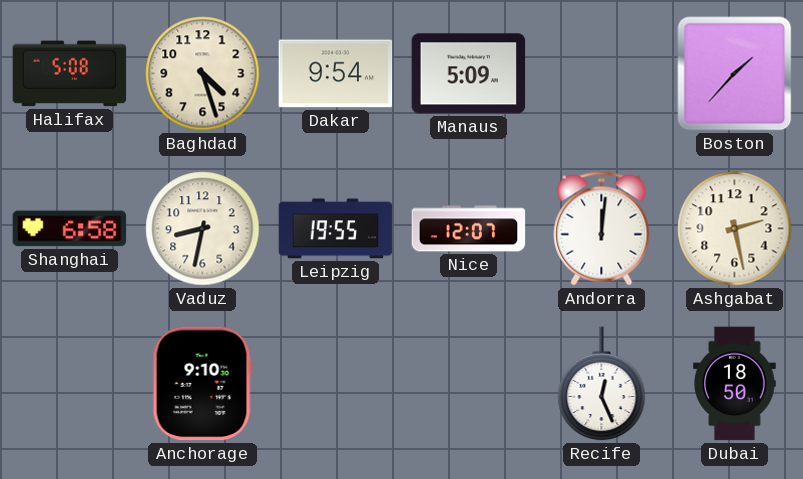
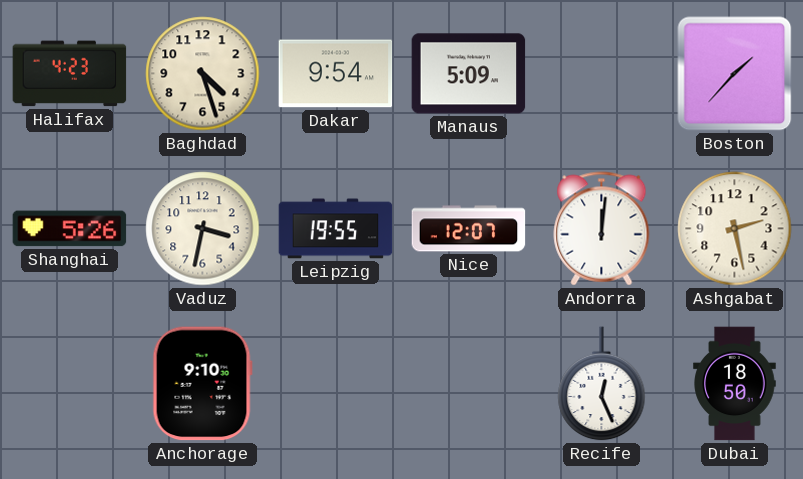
Halifax: 5:08 -> 4:23
Shanghai: 6:58 -> 5:26
Vaduz: 8:32 -> 3:32
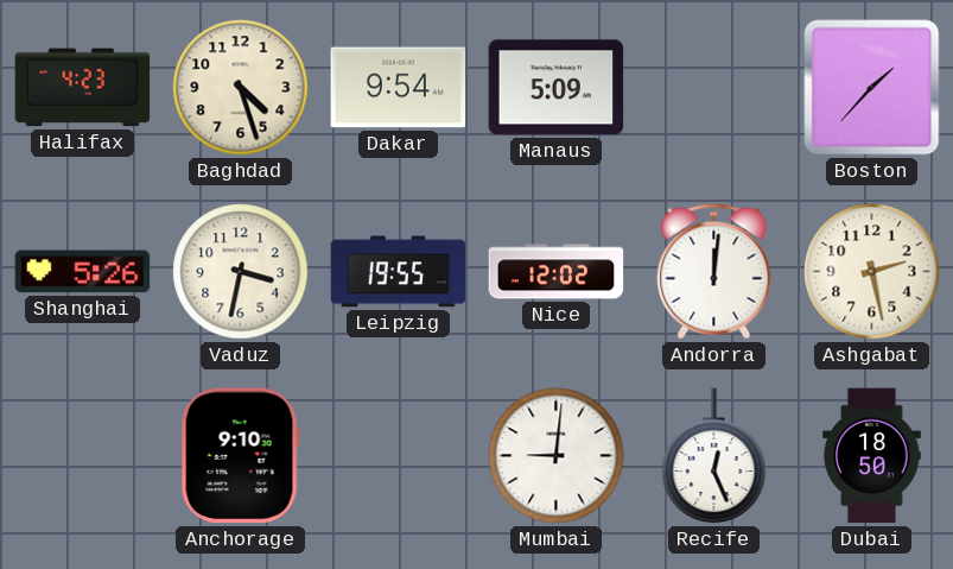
Nice: 12:07 -> 12:02
Mumbai: none -> 9:01
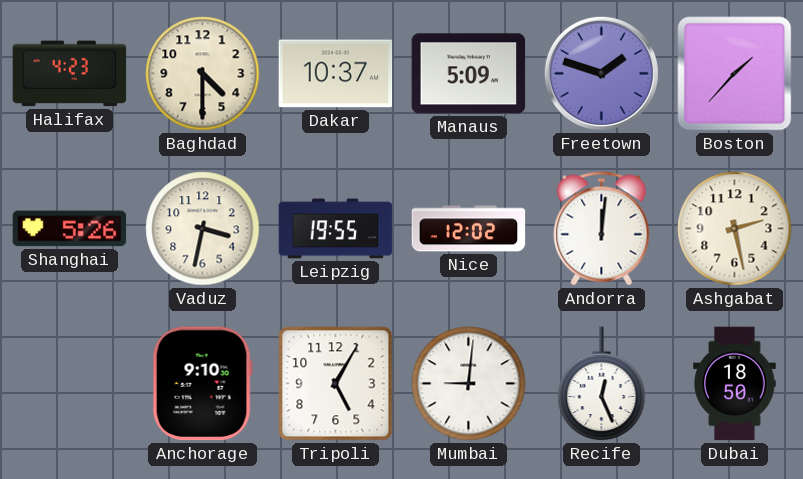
Baghdad: 4:27 -> 4:30
Dakar: 9:54 -> 10:37
Freetown: none -> 1:48
Tripoli: none -> 5:05
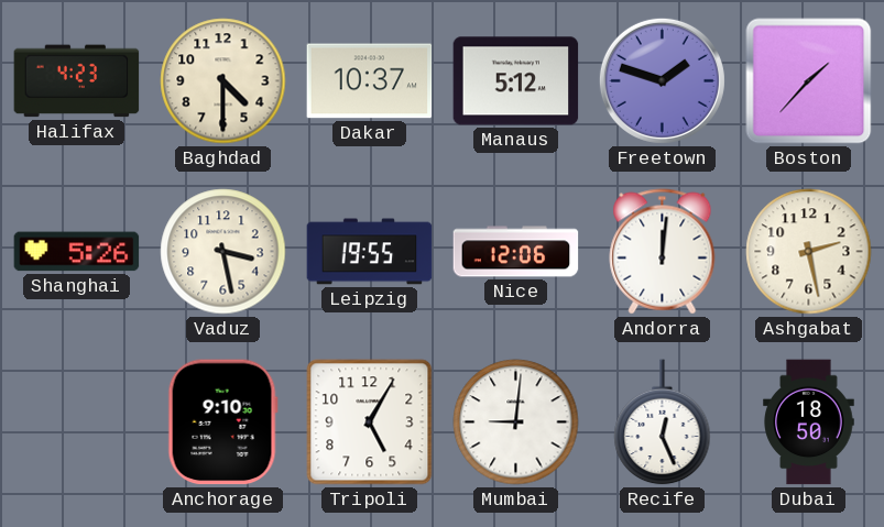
Manaus: 5:09 -> 5:12
Vaduz: 3:32 -> 3:28
Nice: 12:02 -> 12:06
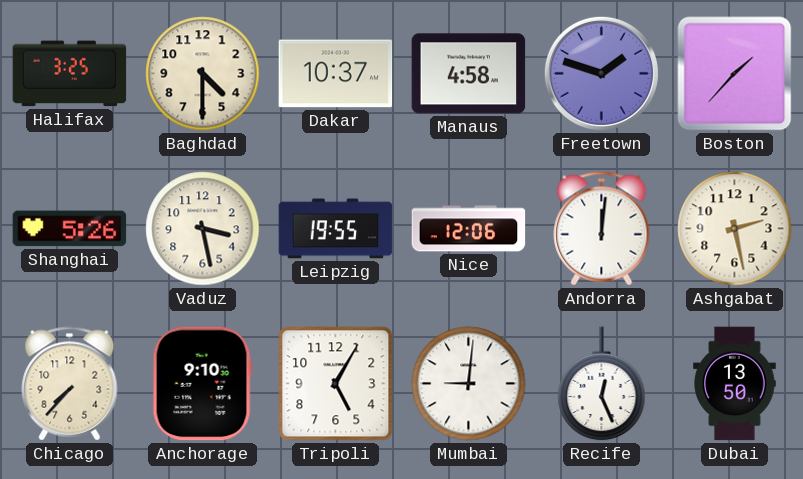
Halifax: 4:23 -> 3:25
Manaus: 5:12 -> 4:58
Chicago: none -> 7:37
Dubai: 18:50 -> 13:50
